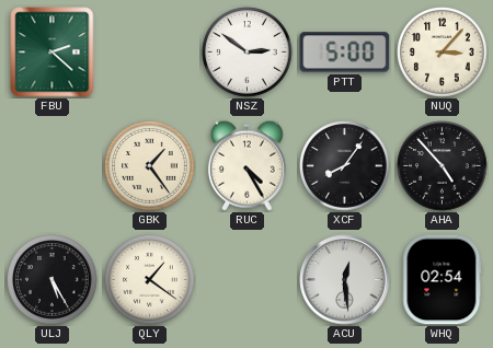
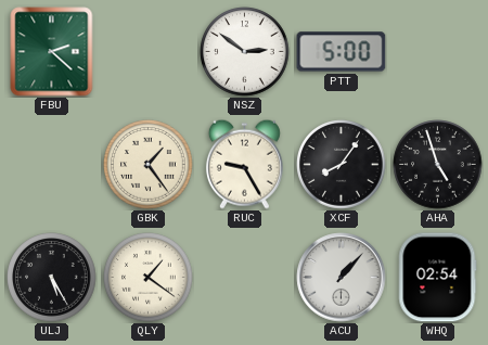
NUQ: 3:07 -> none
RUC: 4:25 -> 9:25
AHA: 4:53 -> 4:57
ACU: 12:29 -> 1:07
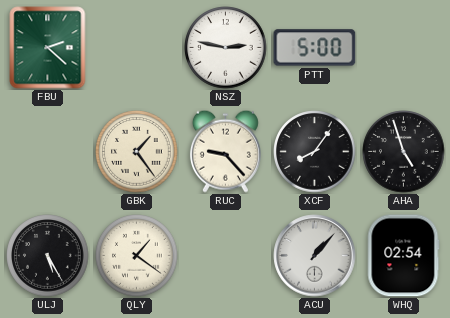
NSZ: 2:51 -> 2:47
RUC: 9:25 -> 9:23
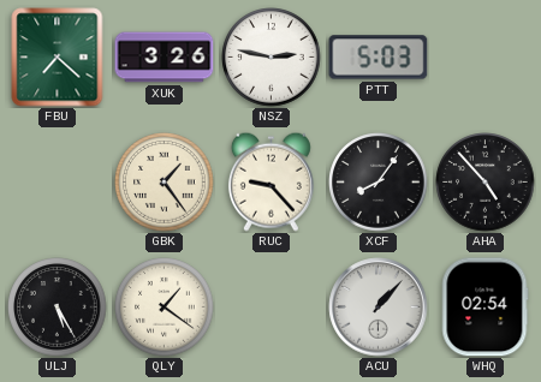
FBU: 2:22 -> 7:22
XUK: none -> 3:26
PTT: 5:00 -> 5:03
AHA: 4:57 -> 4:53
